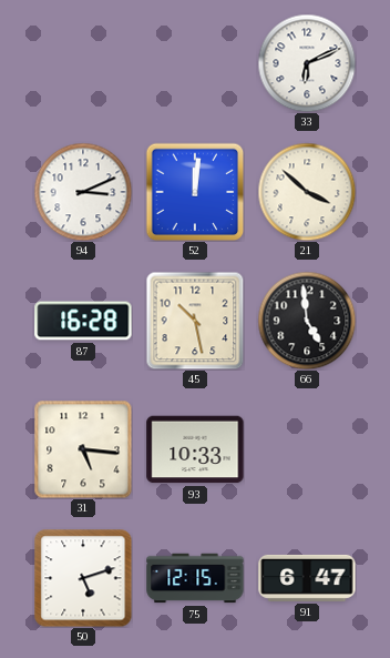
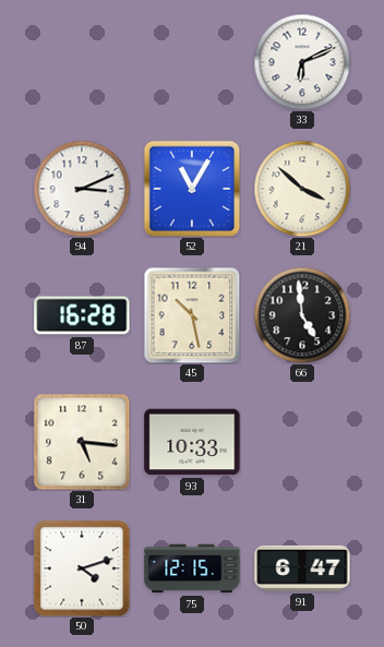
52: 12:01 -> 11:05
50: 5:12 -> 4:12
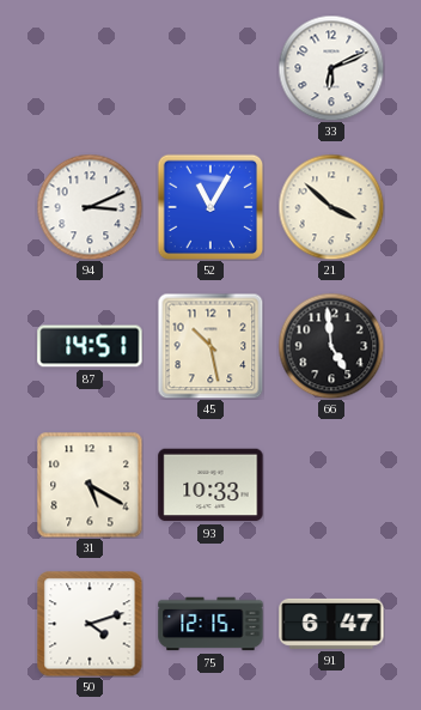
87: 16:28 -> 14:51
31: 5:16 -> 5:20
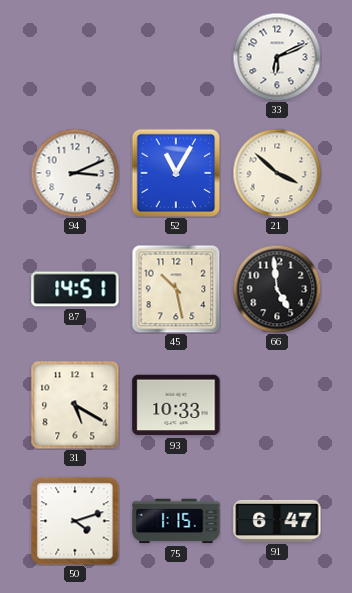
75: 12:15 -> 1:15
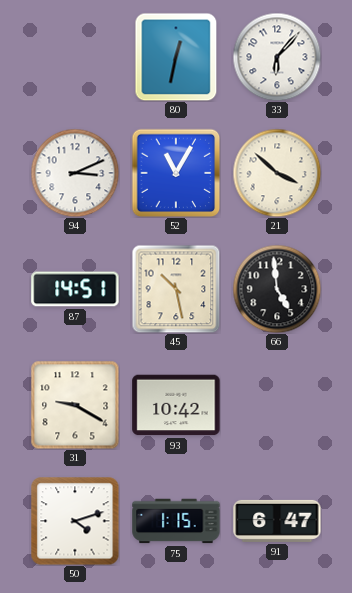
80: none -> 12:32
33: 6:11 -> 6:07
31: 5:20 -> 9:20
93: 10:33 -> 10:42
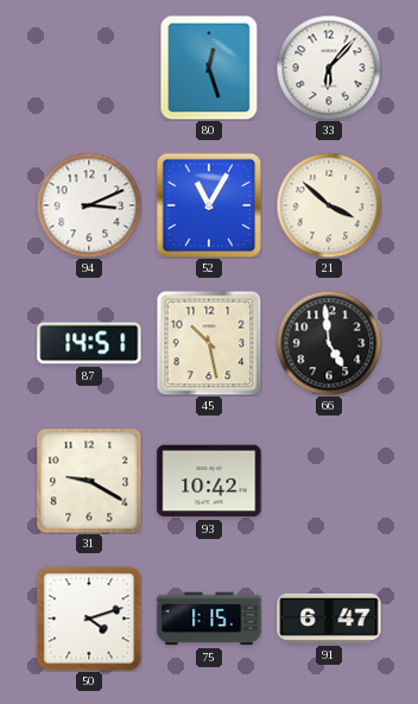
80: 12:32 -> 12:27
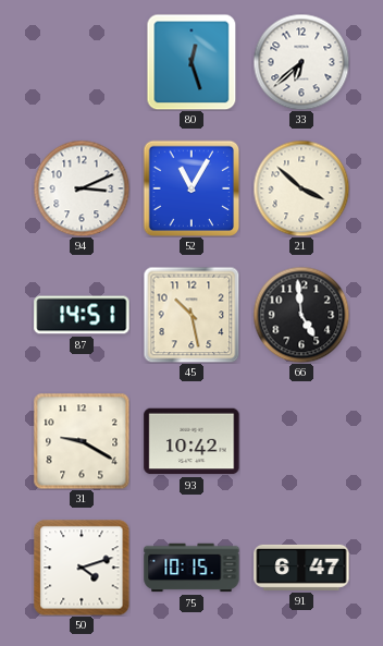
33: 6:07 -> 6:38
75: 1:15 -> 10:15
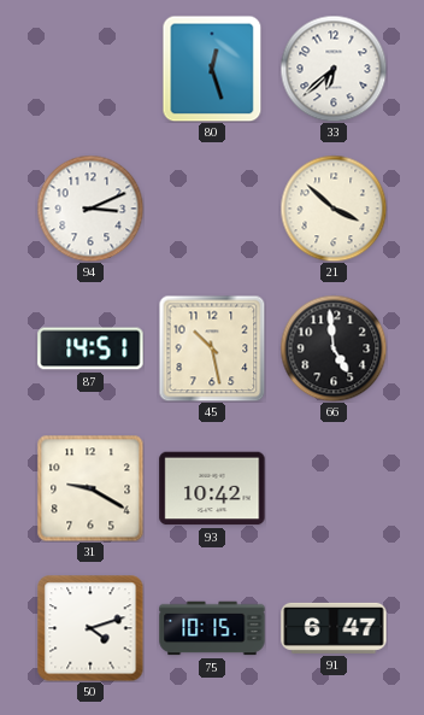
52: 11:05 -> none
